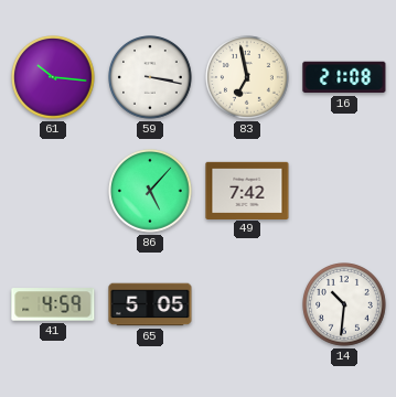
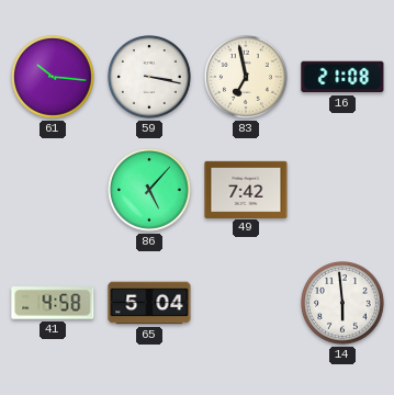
41: 4:59 -> 4:58
65: 5:05 -> 5:04
14: 10:31 -> 5:59
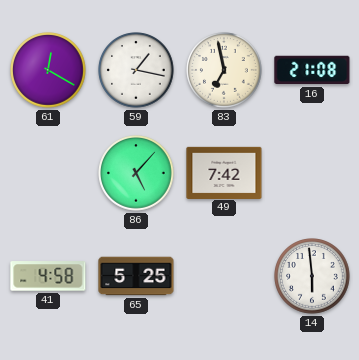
61: 10:16 -> 12:20
59: 3:17 -> 1:17
65: 5:04 -> 5:25
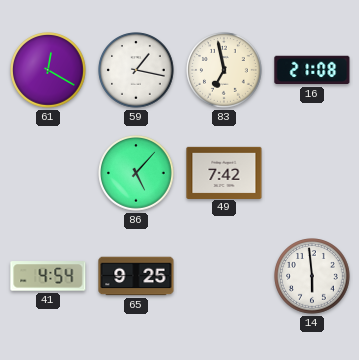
41: 4:58 -> 4:54
65: 5:25 -> 9:25
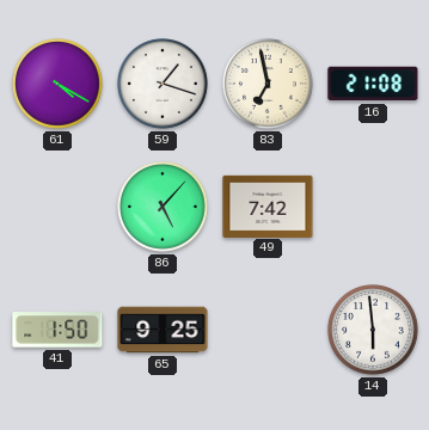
61: 12:20 -> 4:20
59: 1:17 -> 1:18
41: 4:54 -> 1:50
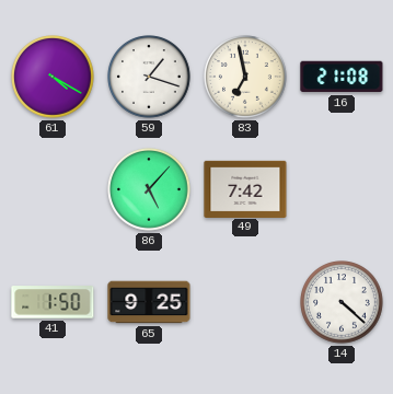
14: 5:59 -> 4:22
